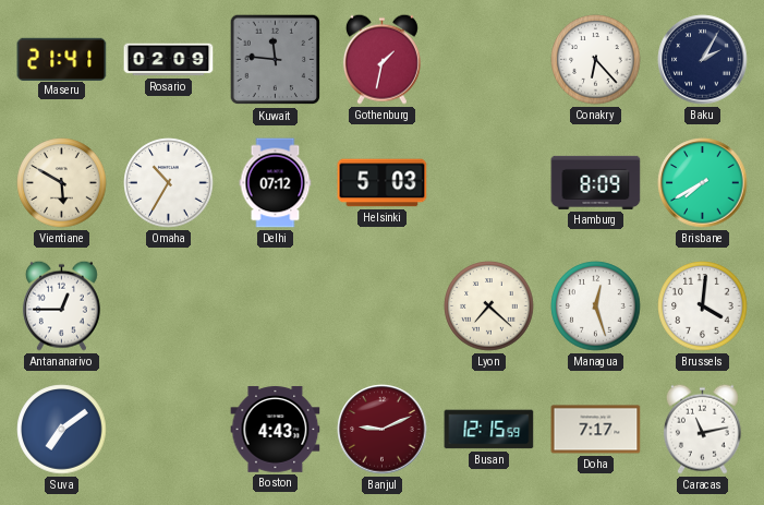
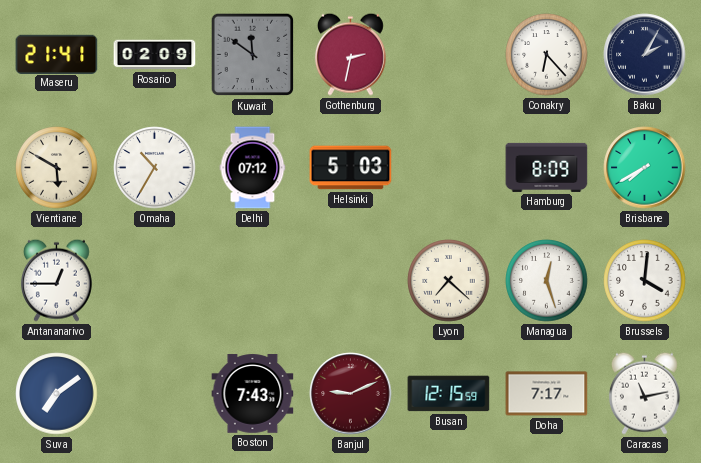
Kuwait: 11:46 -> 11:51
Gothenburg: 1:32 -> 2:32
Boston: 4:43 -> 7:43
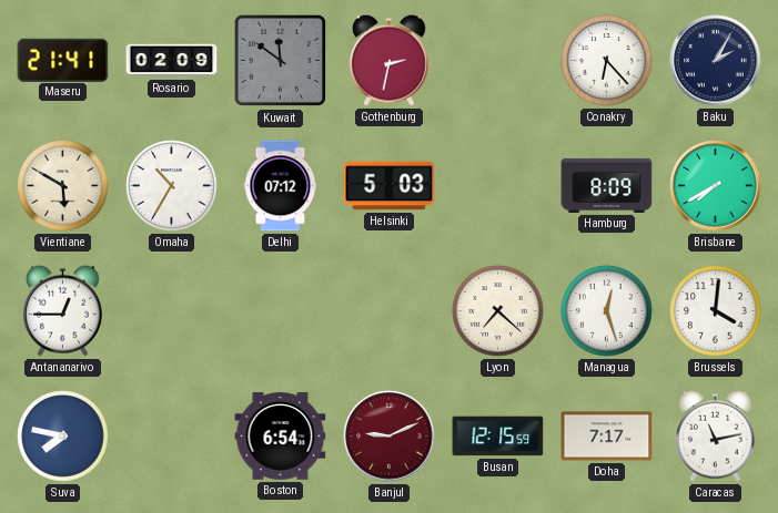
Suva: 7:09 -> 7:47
Boston: 7:43 -> 6:54
